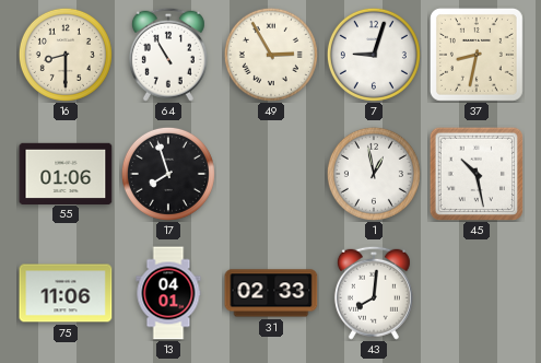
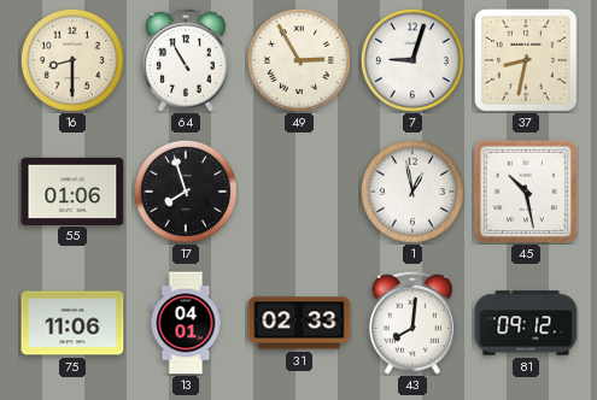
81: none -> 09:12
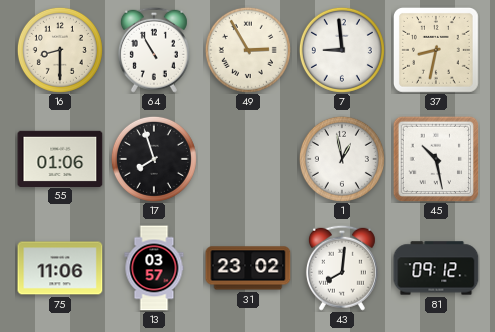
7: 9:03 -> 8:59
13: 04:01 -> 03:57
31: 02:33 -> 23:02
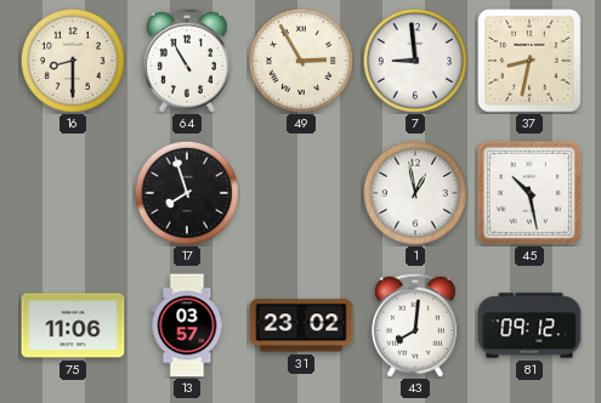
55: 01:06 -> none
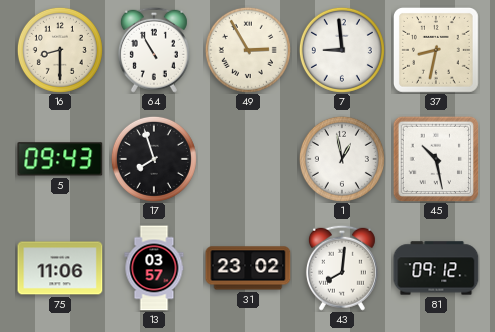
5: none -> 09:43
